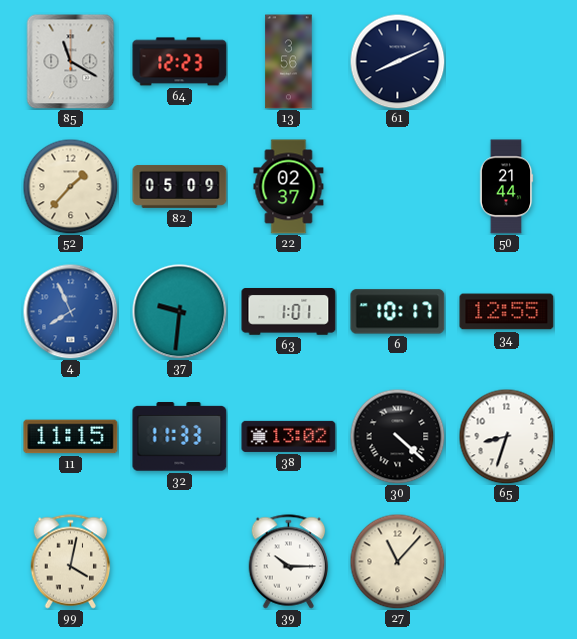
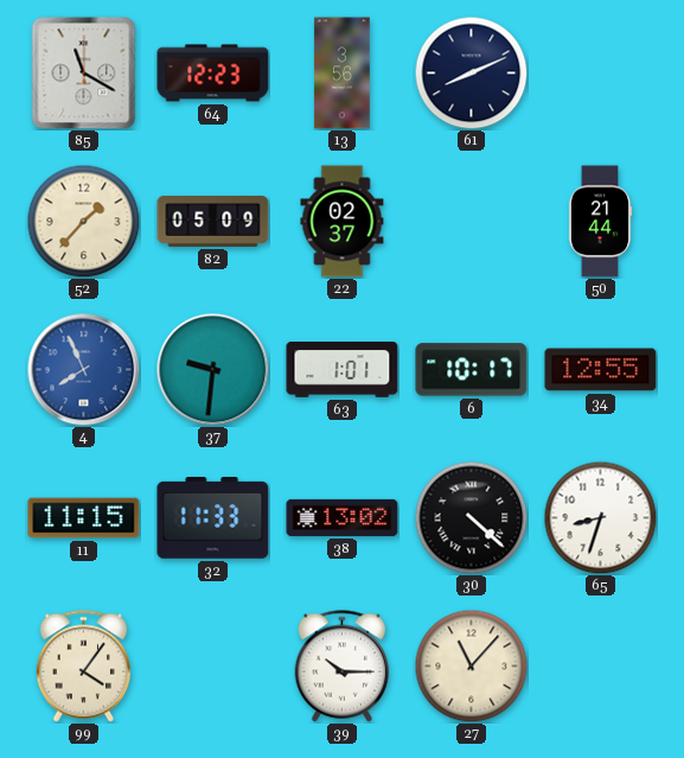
99: 4:02 -> 4:06
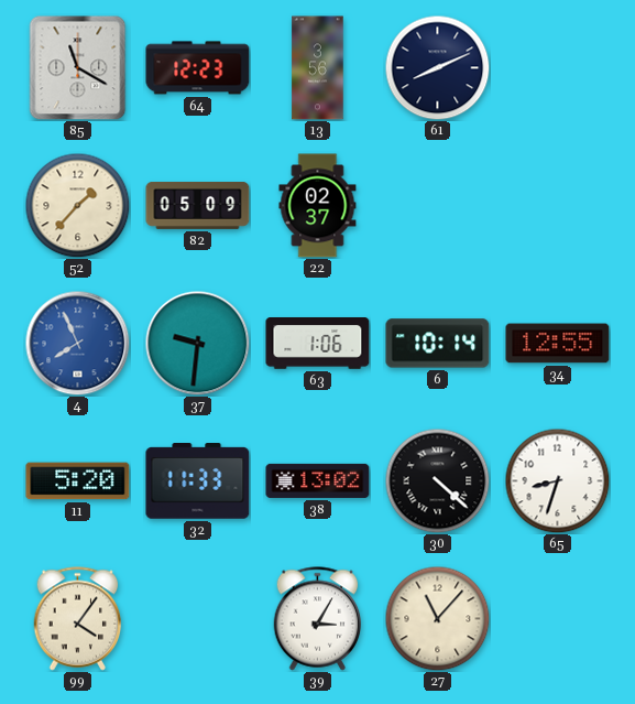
50: 21:44 -> none
63: 1:01 -> 1:06
6: 10:17 -> 10:14
11: 11:15 -> 5:20
39: 10:15 -> 3:05
